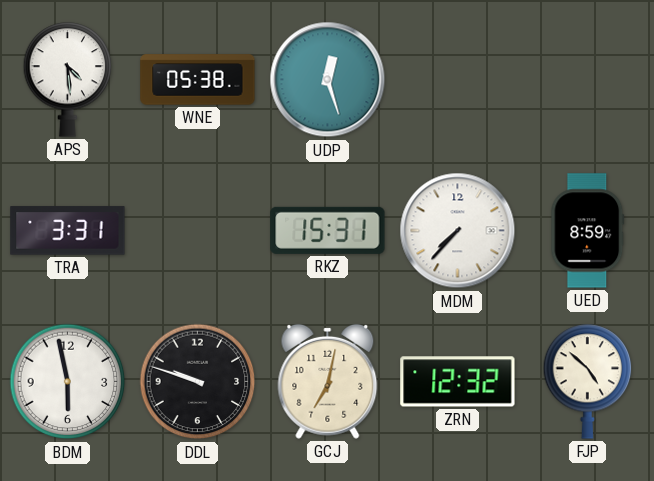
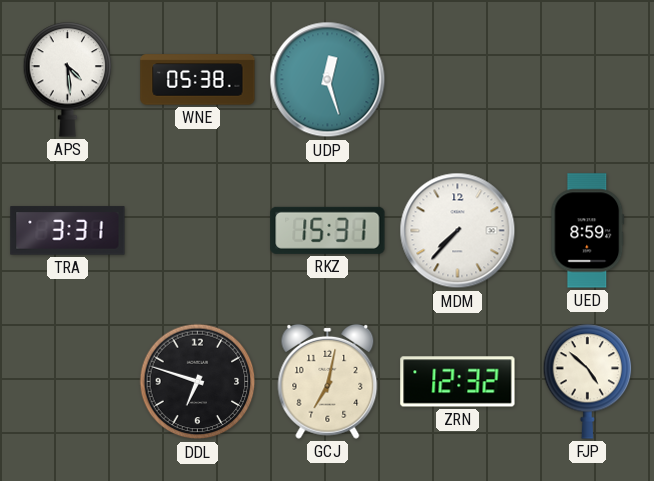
BDM: 5:58 -> none
DDL: 9:48 -> 6:48
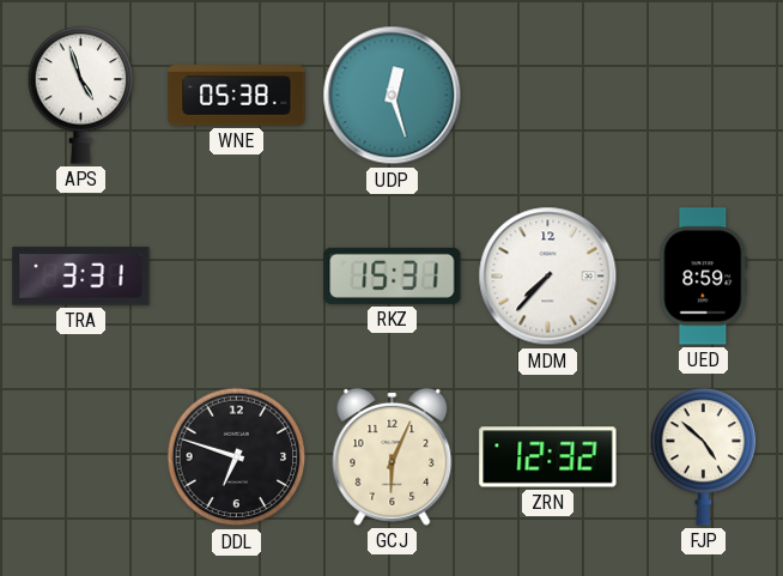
APS: 4:29 -> 4:57
GCJ: 7:02 -> 6:04
